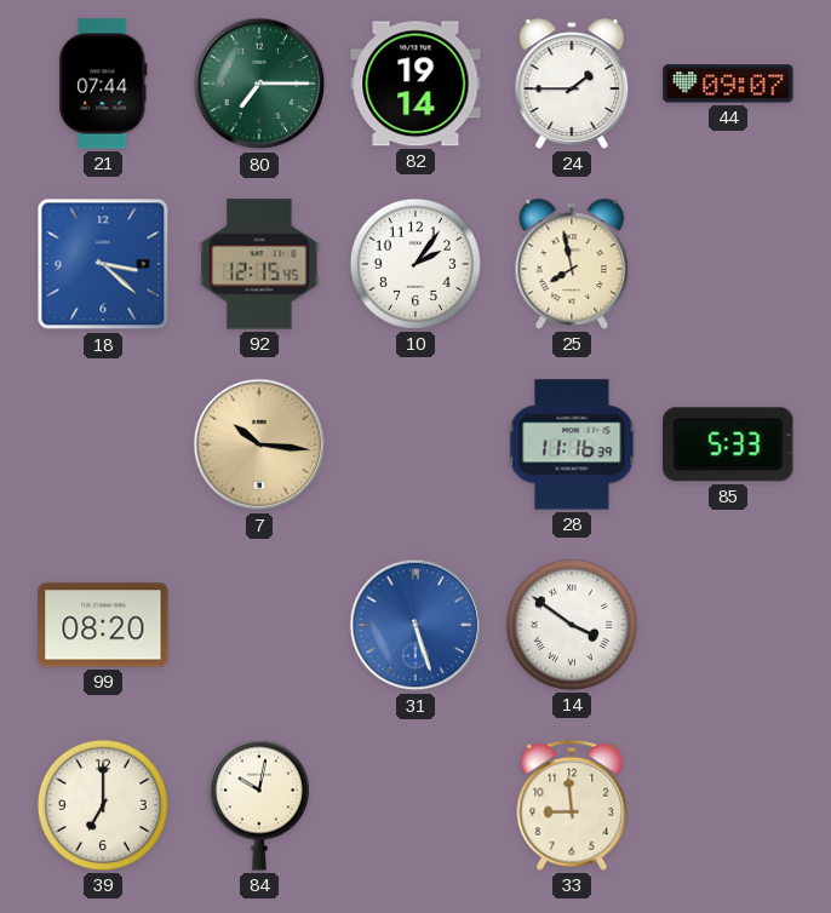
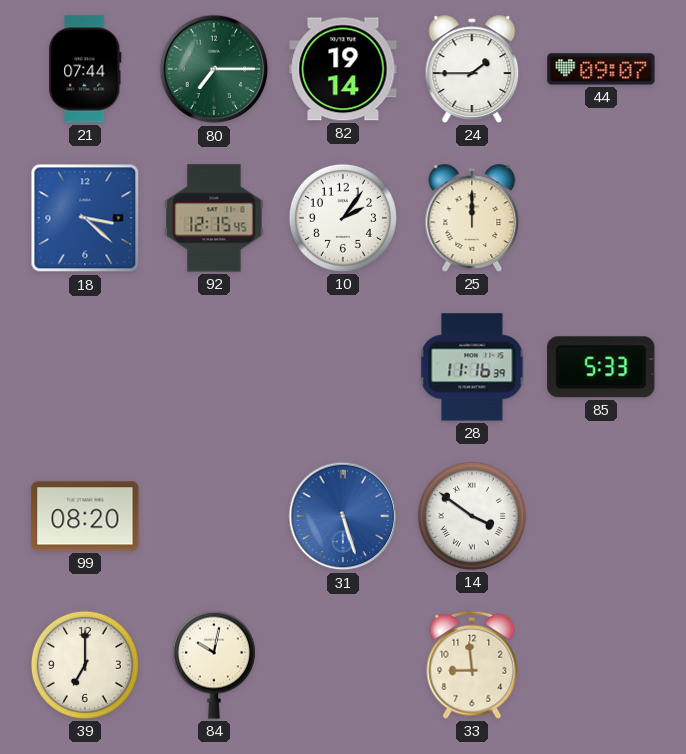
25: 7:58 -> 12:00
7: 10:16 -> none
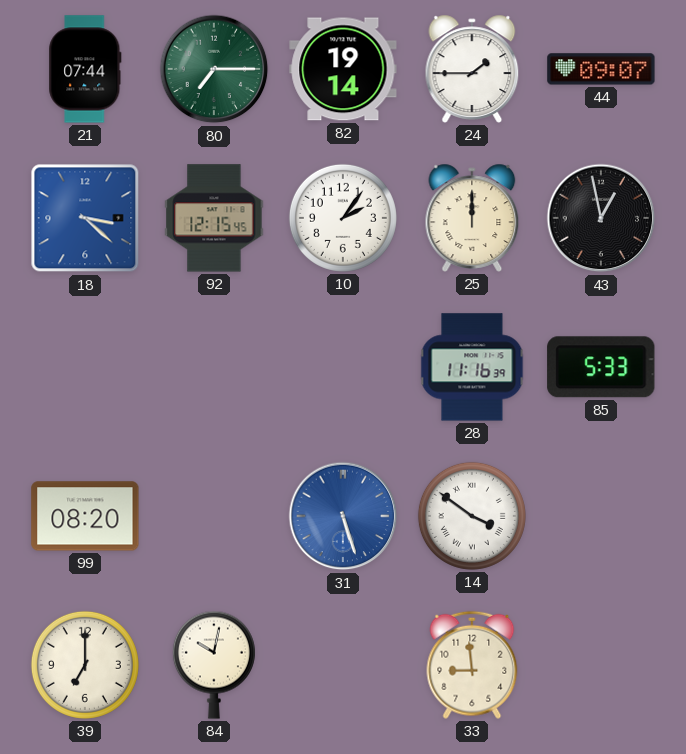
43: none -> 12:58
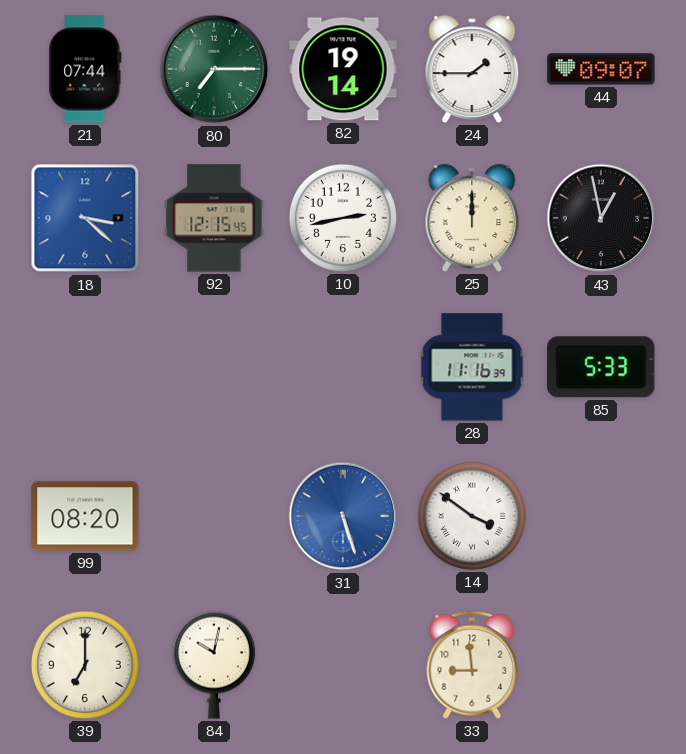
10: 2:06 -> 2:43
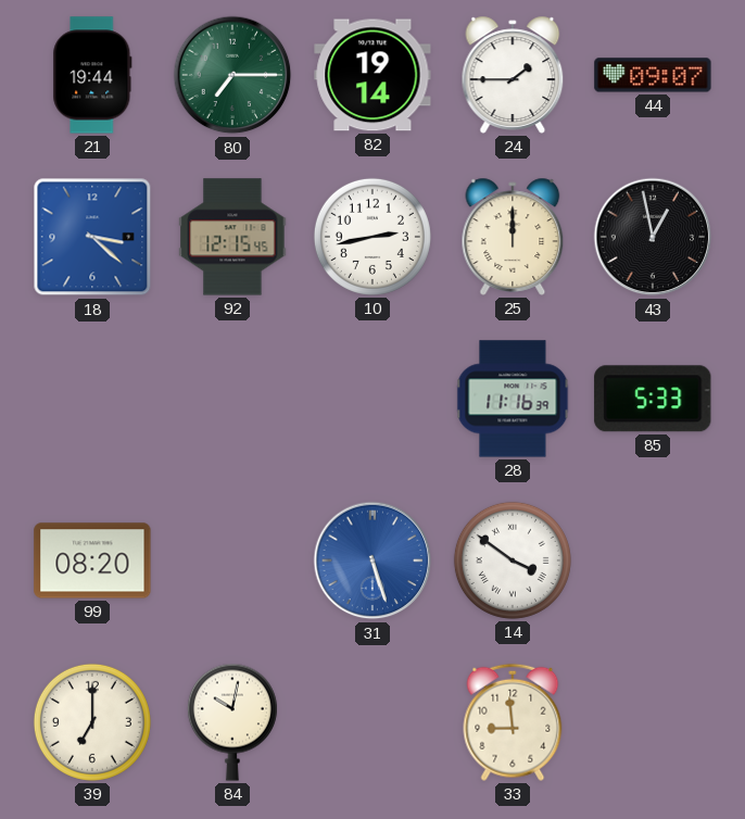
21: 07:44 -> 19:44
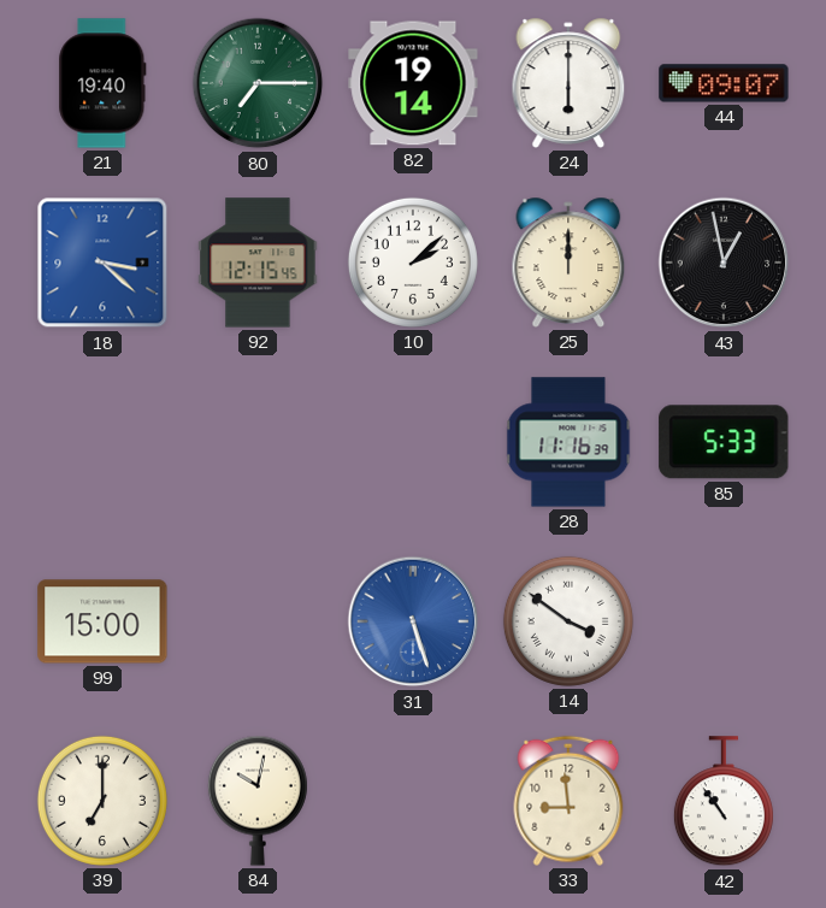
21: 19:44 -> 19:40
24: 1:45 -> 6:00
10: 2:43 -> 2:08
99: 08:20 -> 15:00
42: none -> 10:54
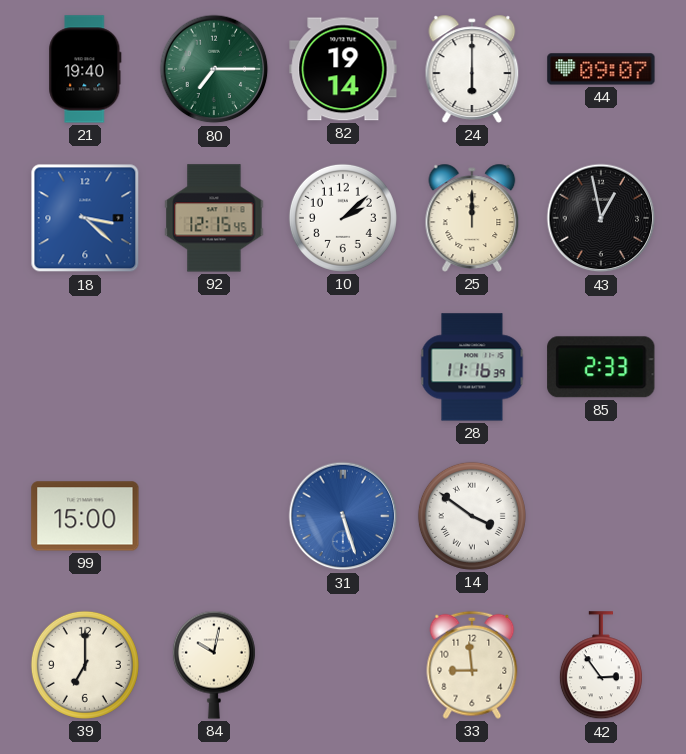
85: 5:33 -> 2:33
42: 10:54 -> 2:54
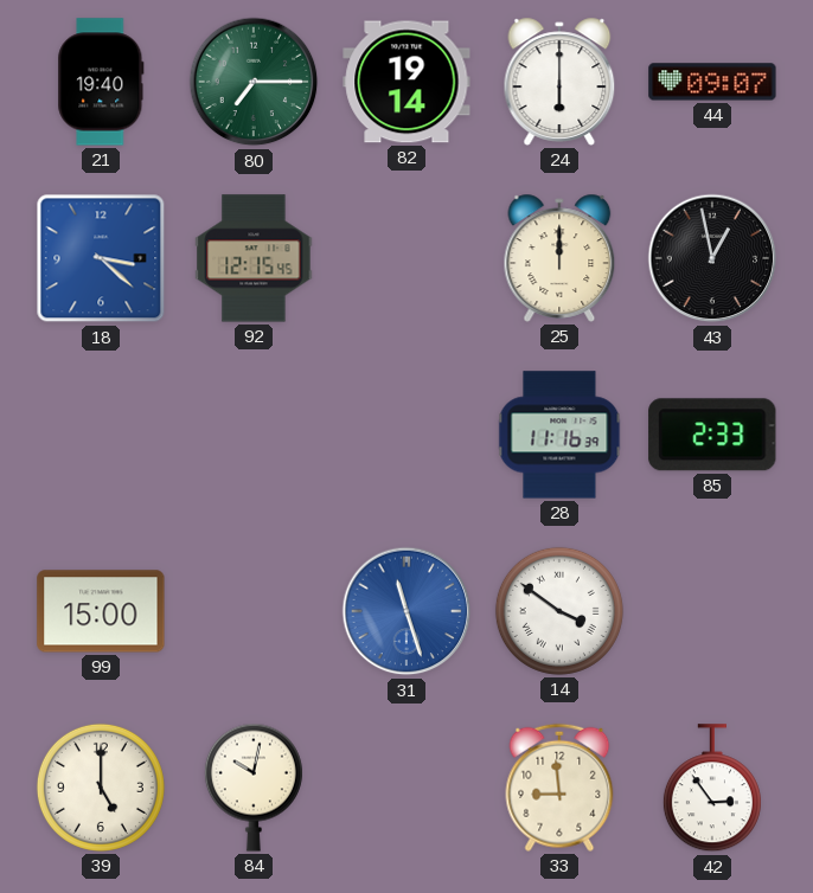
10: 2:08 -> none
31: 5:27 -> 11:27
39: 7:00 -> 5:00
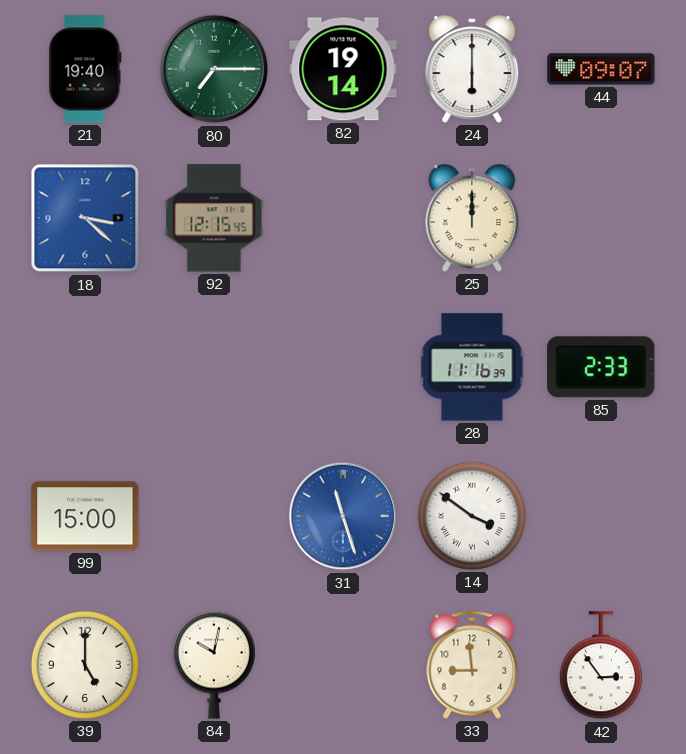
43: 12:58 -> none
